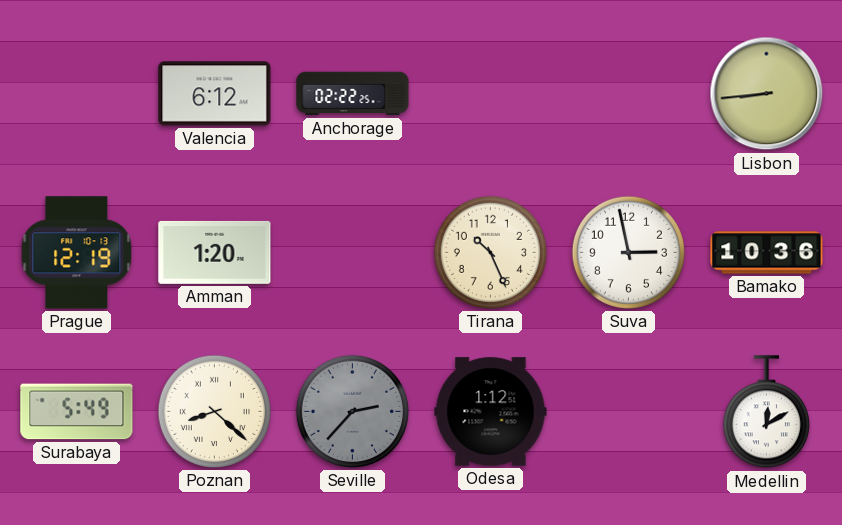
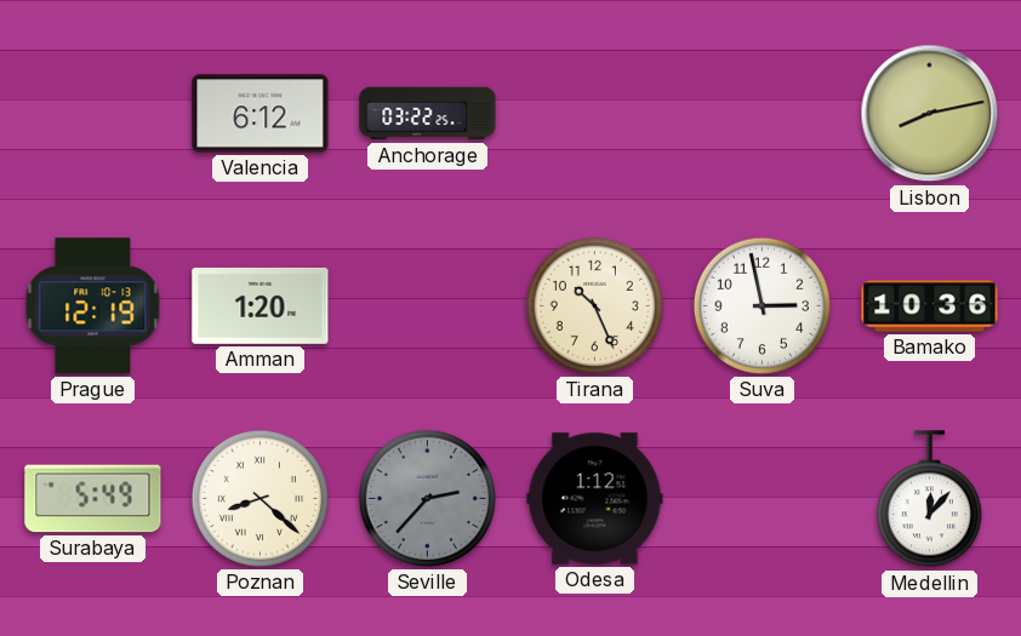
Anchorage: 02:22 -> 03:22
Lisbon: 8:44 -> 8:13
Medellin: 12:10 -> 12:07
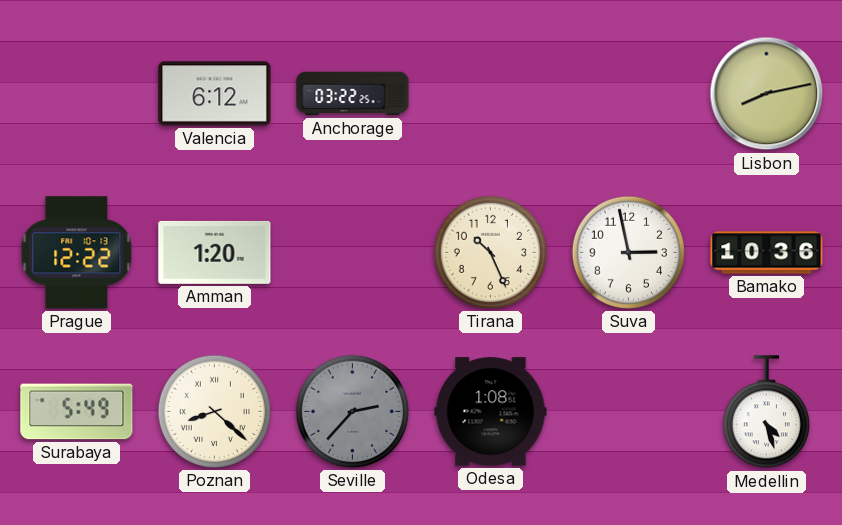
Prague: 12:19 -> 12:22
Odesa: 1:12 -> 1:08
Medellin: 12:07 -> 4:27
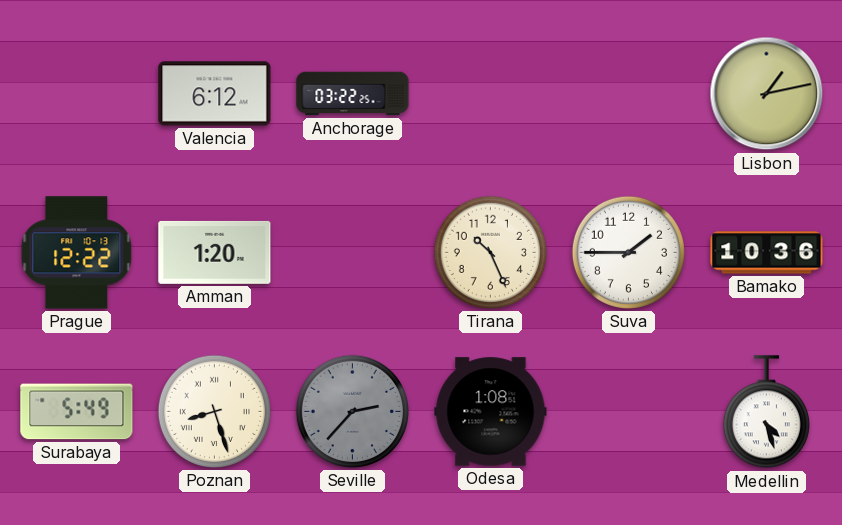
Lisbon: 8:13 -> 1:13
Suva: 2:58 -> 1:45
Poznan: 8:22 -> 8:27
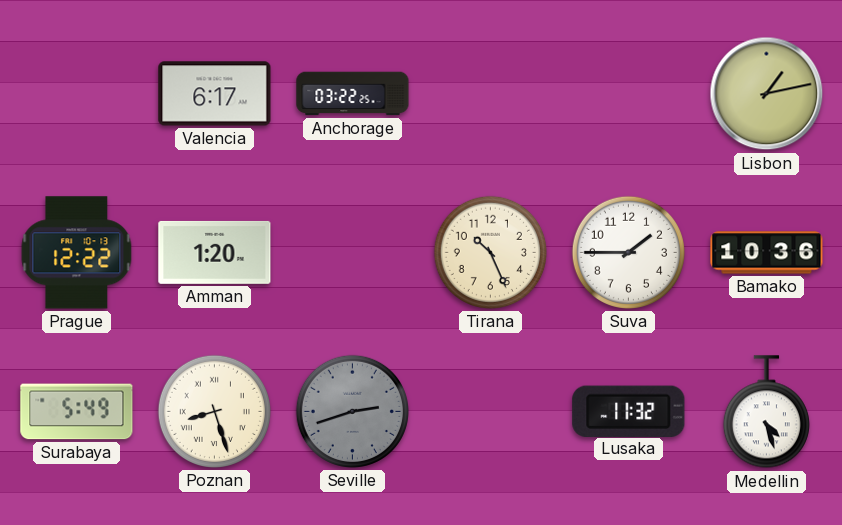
Valencia: 6:12 -> 6:17
Seville: 2:37 -> 2:42
Odesa: 1:08 -> none
Lusaka: none -> 11:32
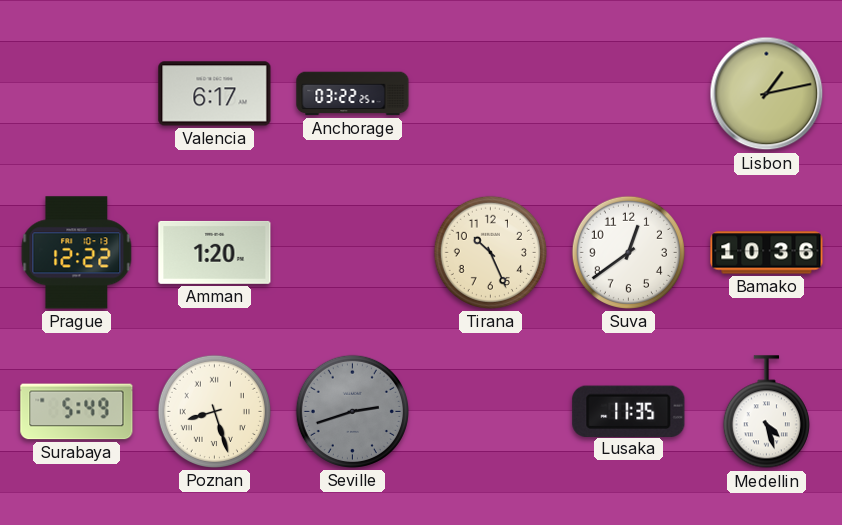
Suva: 1:45 -> 12:39
Lusaka: 11:32 -> 11:35
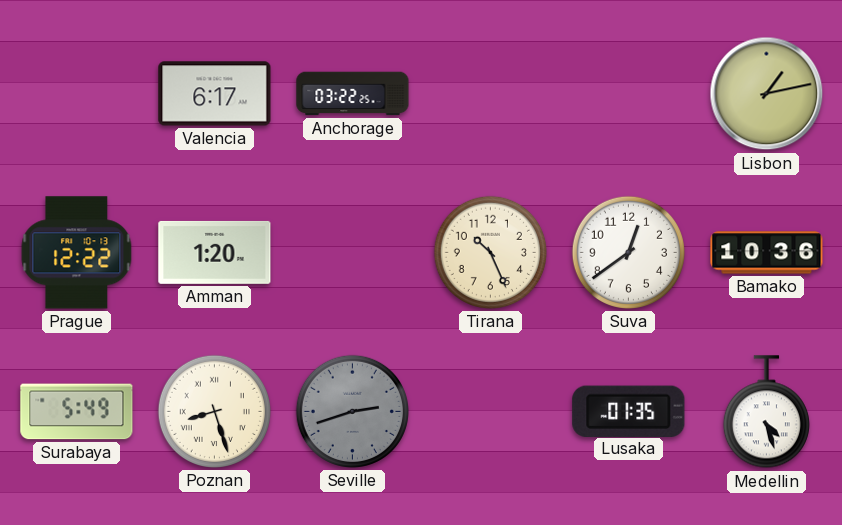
Lusaka: 11:35 -> 01:35
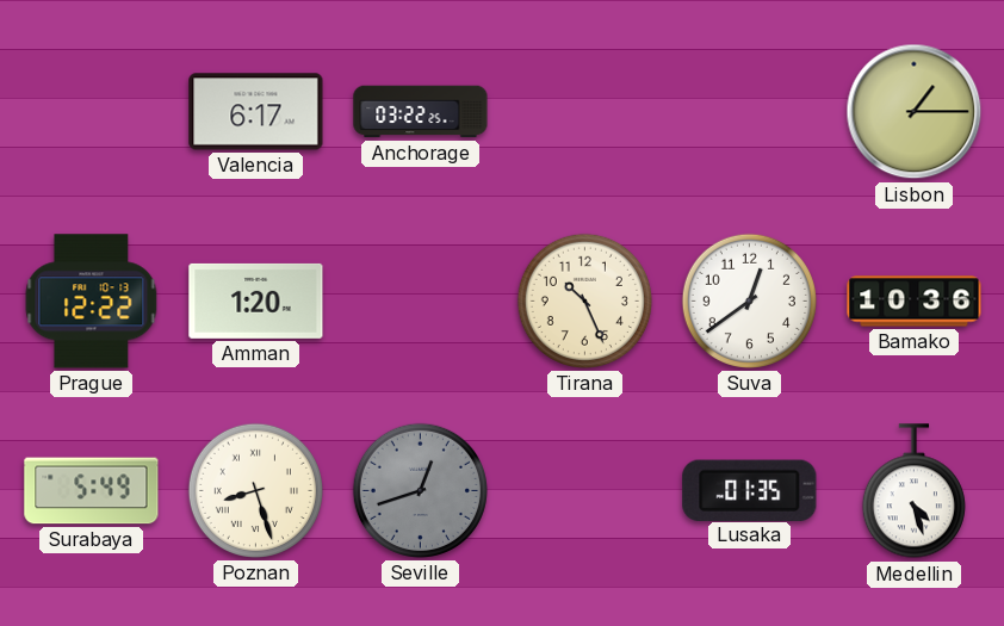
Lisbon: 1:13 -> 1:15
Seville: 2:42 -> 12:42
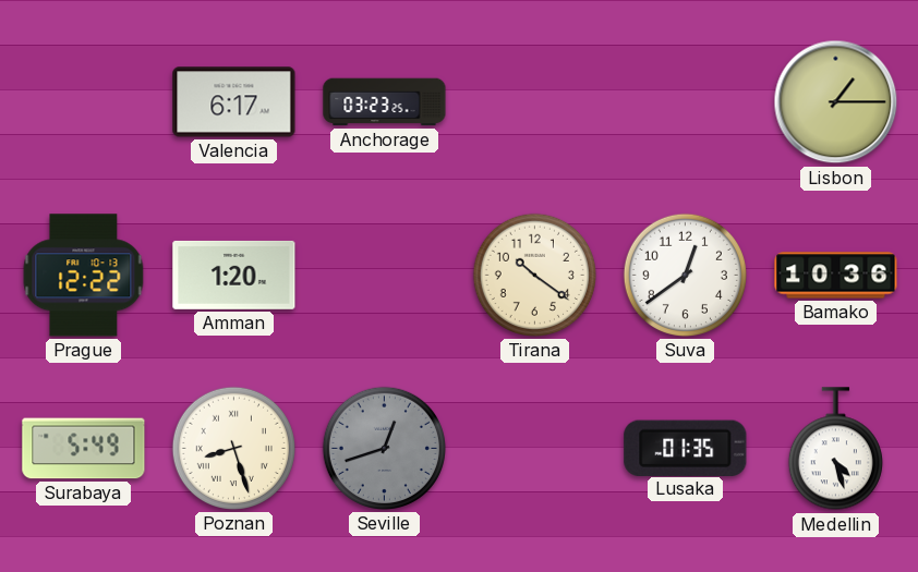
Anchorage: 03:22 -> 03:23
Tirana: 10:26 -> 10:21
